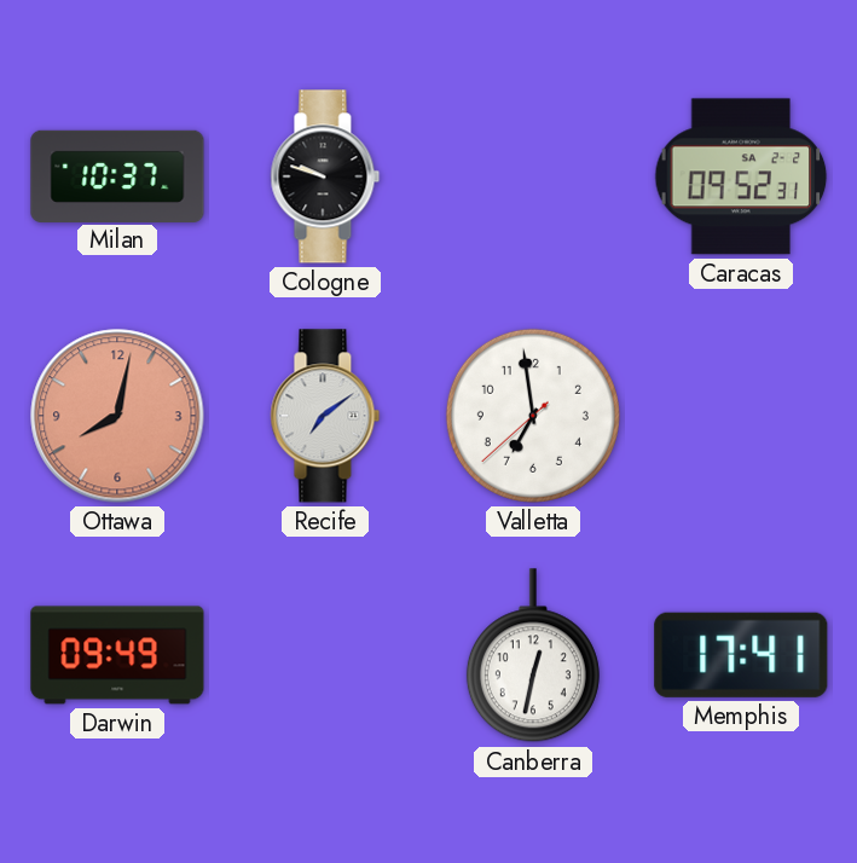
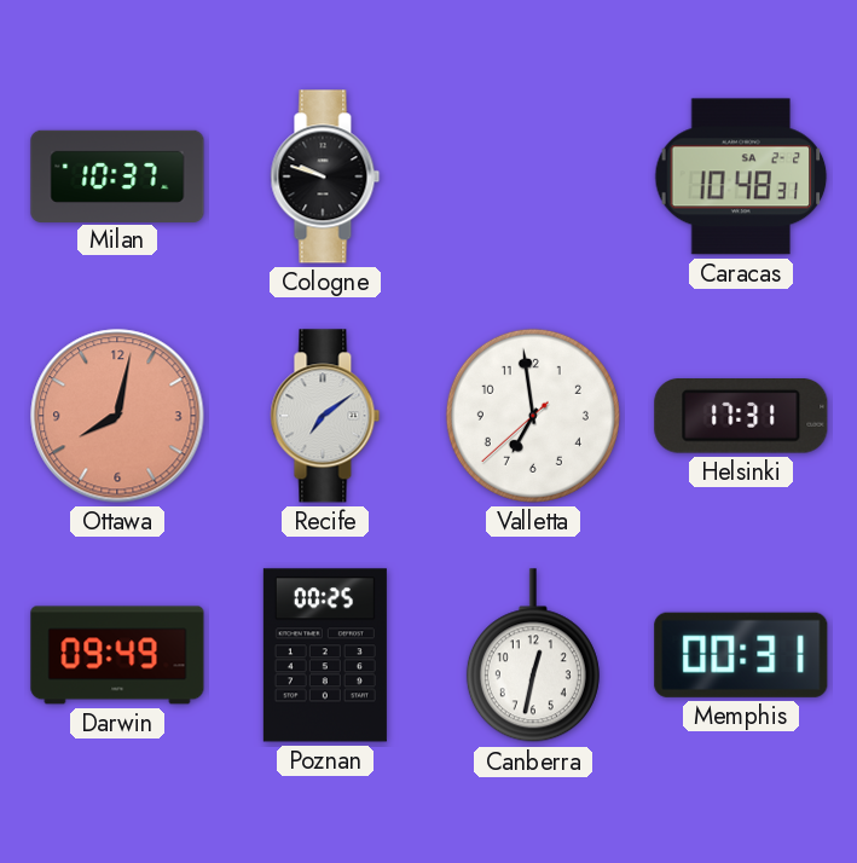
Caracas: 09:52 -> 10:48
Helsinki: none -> 17:31
Poznan: none -> 00:25
Memphis: 17:41 -> 00:31
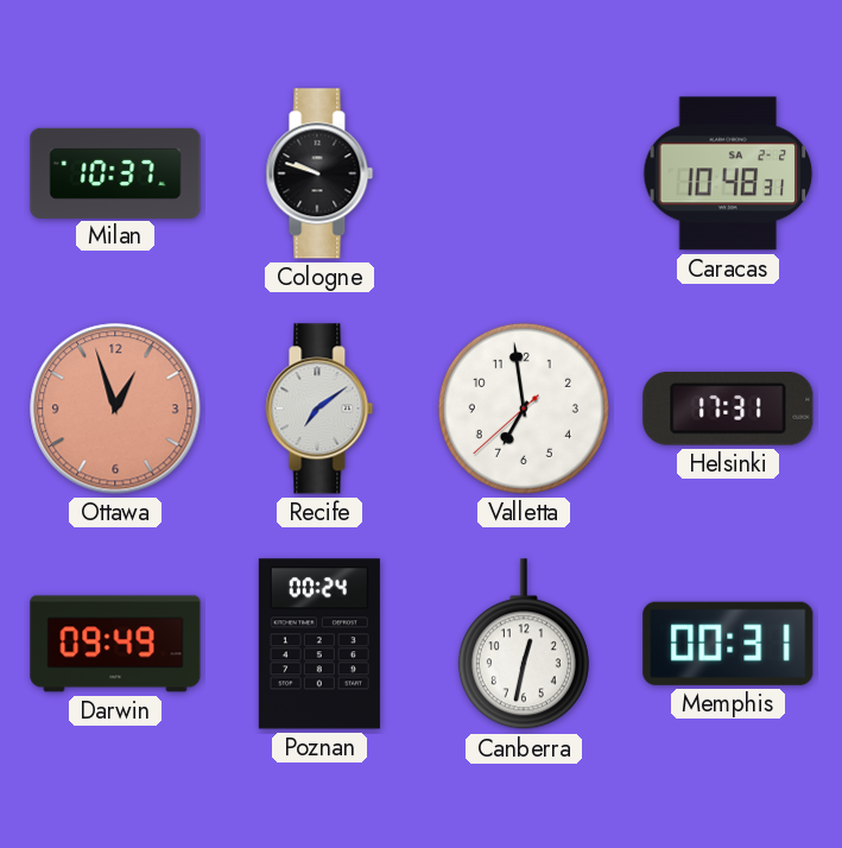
Ottawa: 8:02 -> 12:57
Poznan: 00:25 -> 00:24
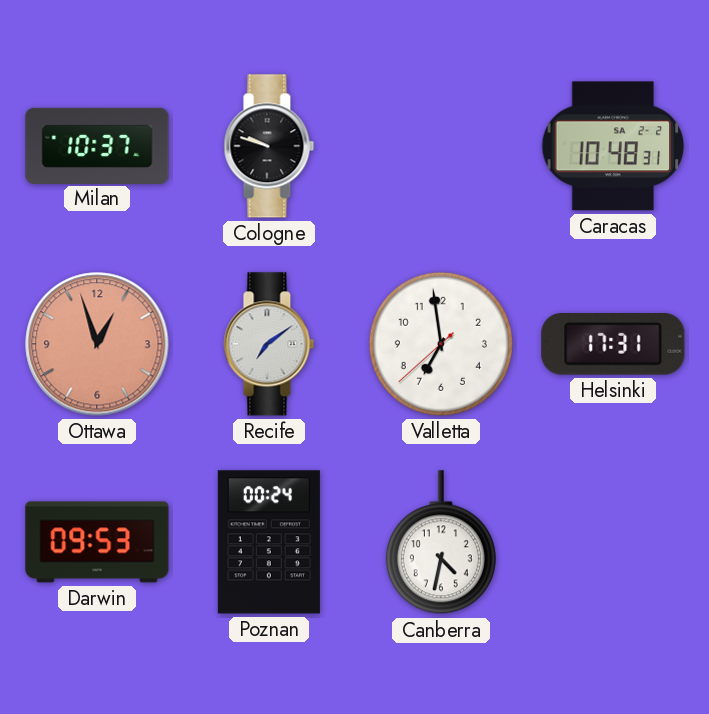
Darwin: 09:49 -> 09:53
Canberra: 12:32 -> 4:32
Memphis: 00:31 -> none
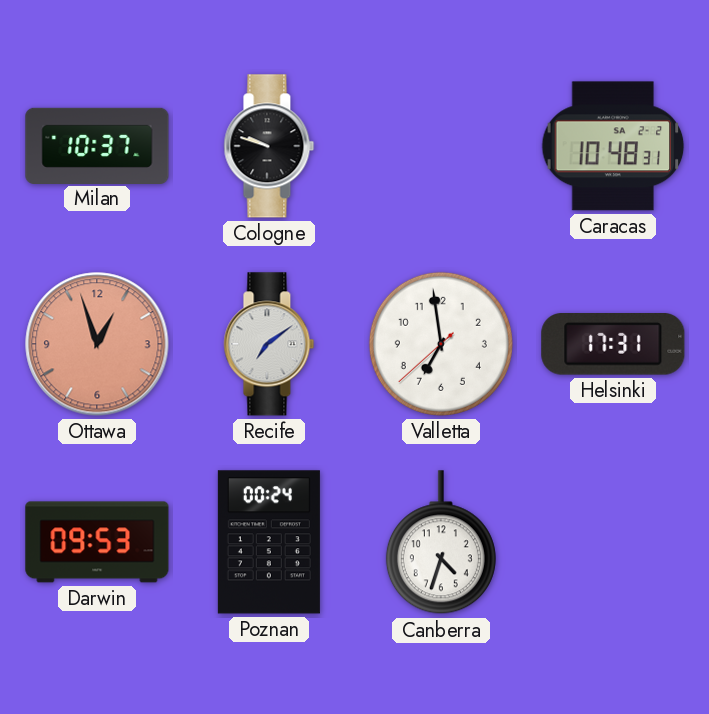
Canberra: 4:32 -> 4:33
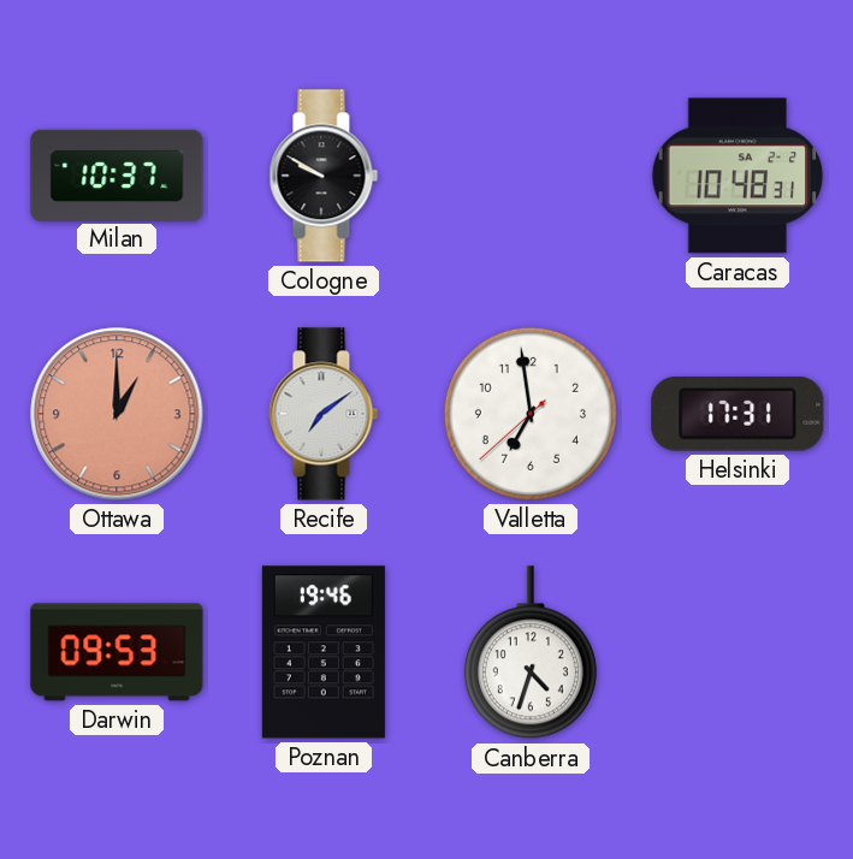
Cologne: 9:48 -> 9:50
Ottawa: 12:57 -> 1:00
Poznan: 00:24 -> 19:46
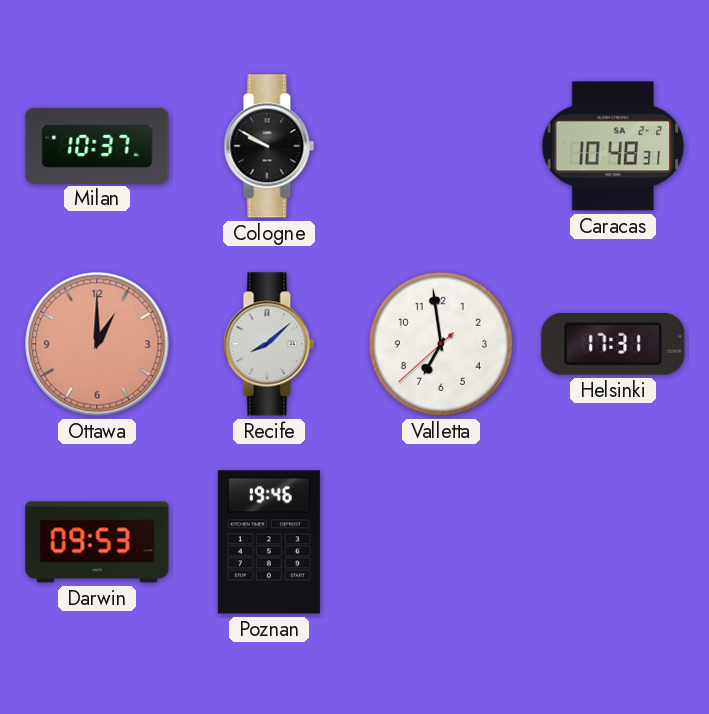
Recife: 7:09 -> 8:08
Canberra: 4:33 -> none
